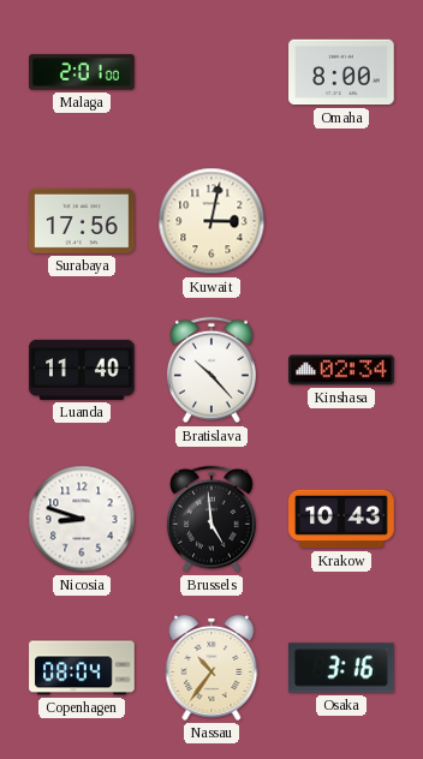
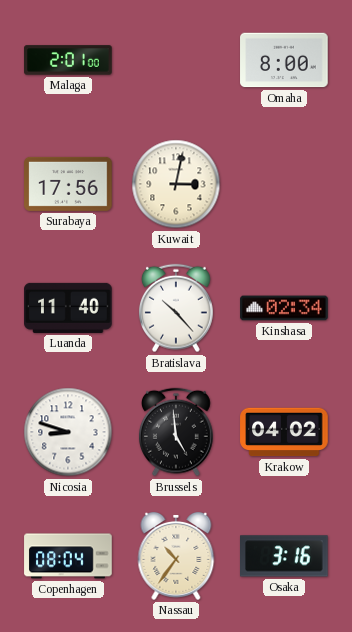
Krakow: 10:43 -> 04:02
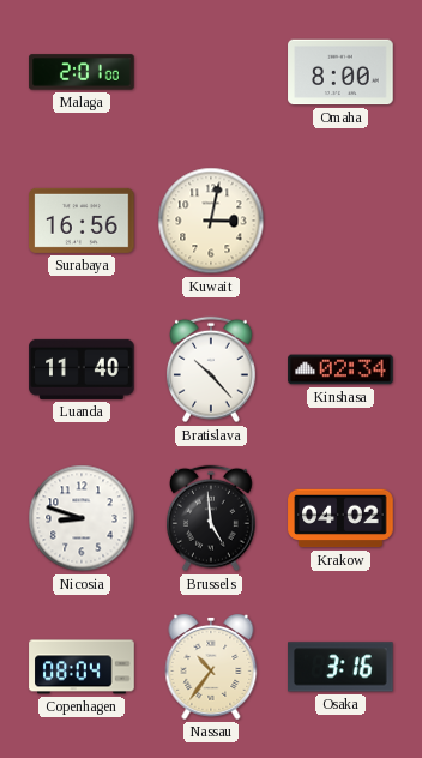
Surabaya: 17:56 -> 16:56
